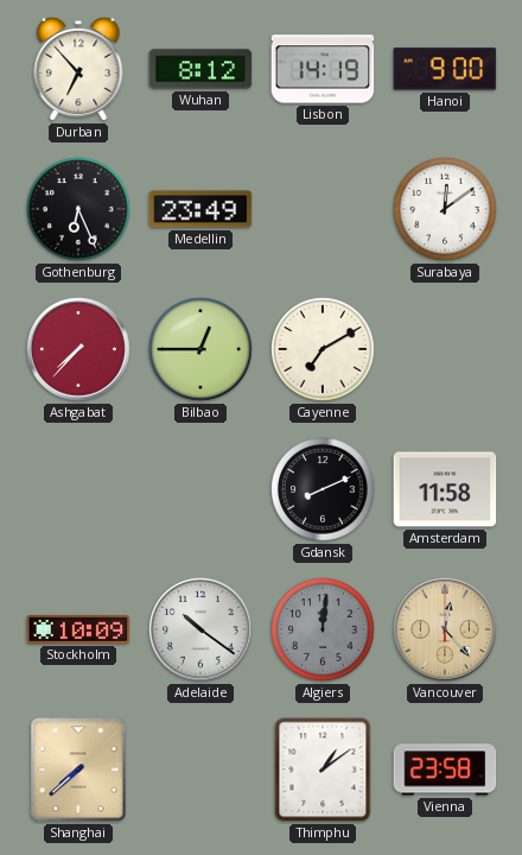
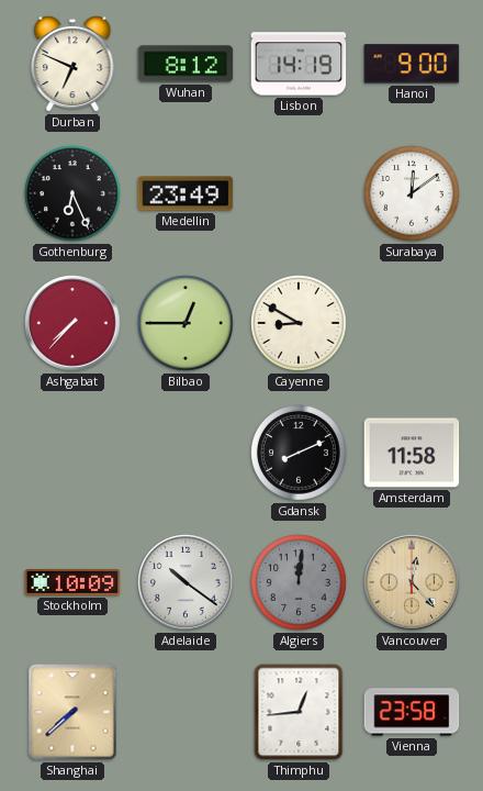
Durban: 6:53 -> 6:49
Cayenne: 7:10 -> 8:50
Thimphu: 1:09 -> 12:44
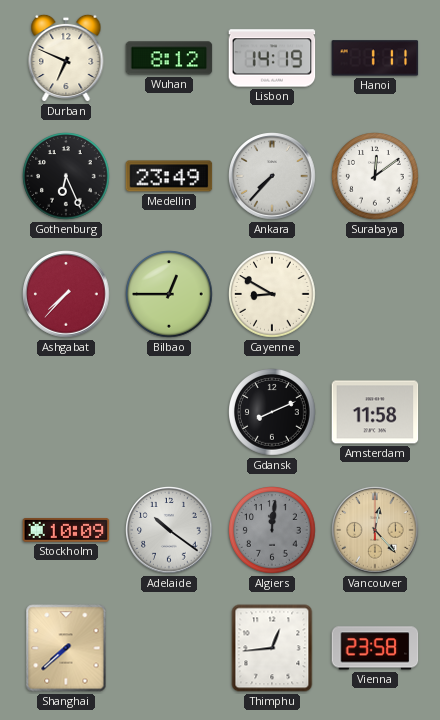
Hanoi: 9:00 -> 1:11
Ankara: none -> 7:37
